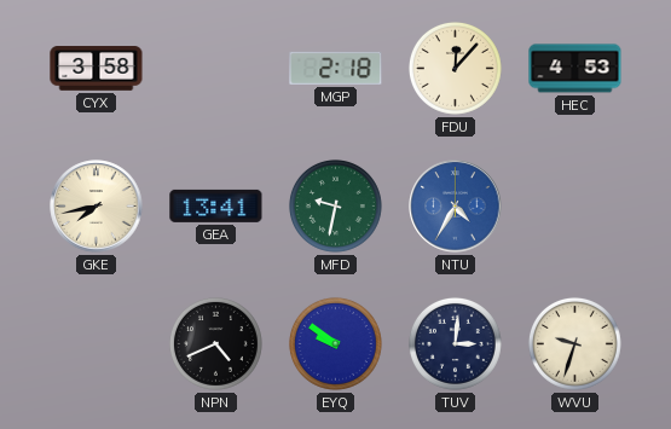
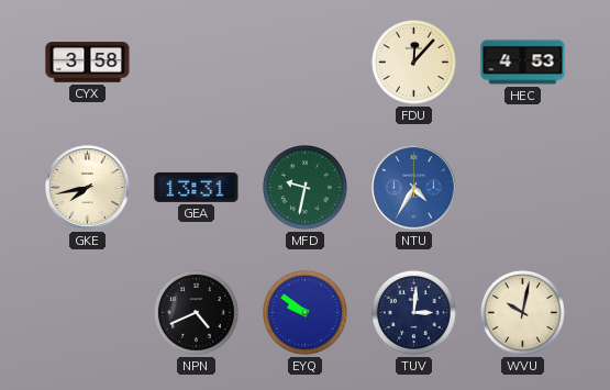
MGP: 2:18 -> none
GEA: 13:41 -> 13:31
WVU: 9:33 -> 10:02
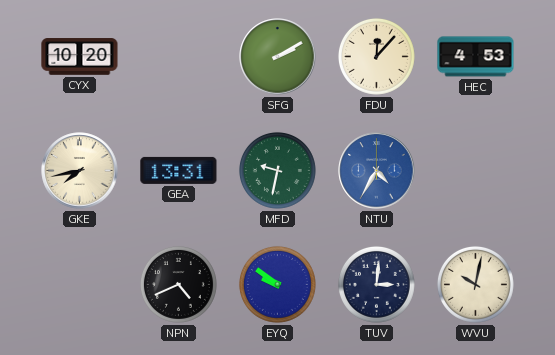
CYX: 3:58 -> 10:20
SFG: none -> 2:10
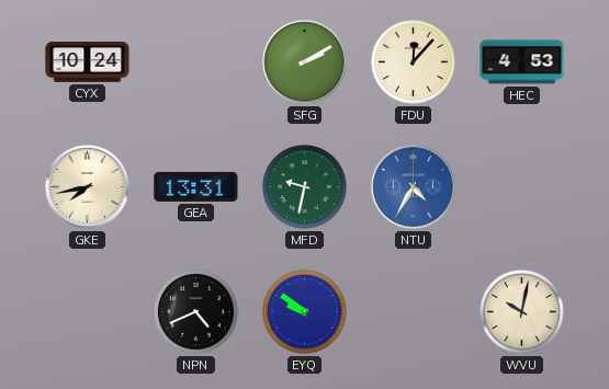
CYX: 10:20 -> 10:24
TUV: 3:01 -> none
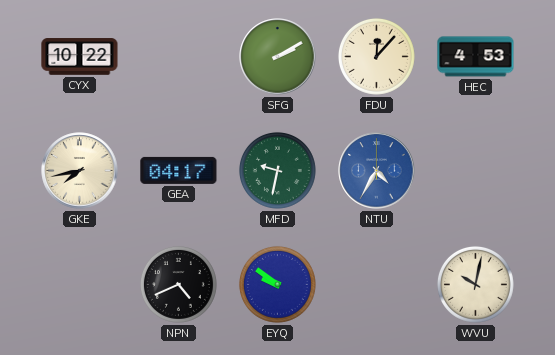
CYX: 10:24 -> 10:22
GEA: 13:31 -> 04:17
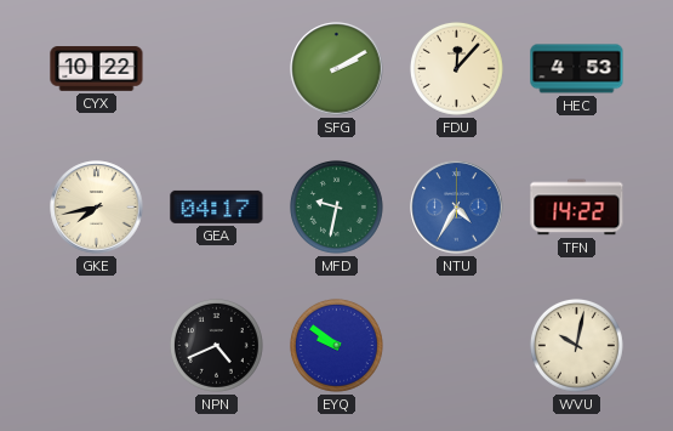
TFN: none -> 14:22
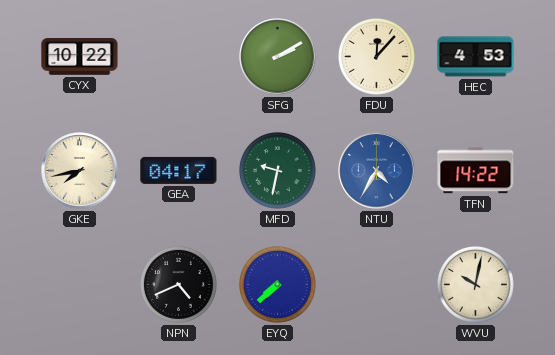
EYQ: 9:51 -> 7:38
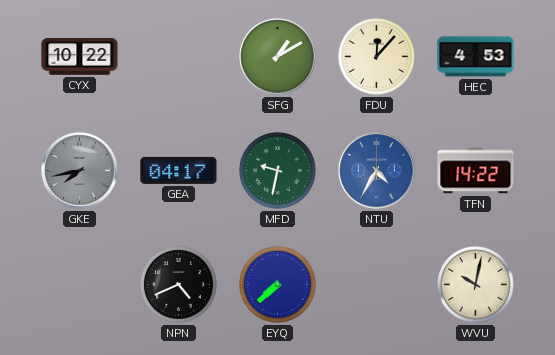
SFG: 2:10 -> 1:10
GKE dial: cream -> grey
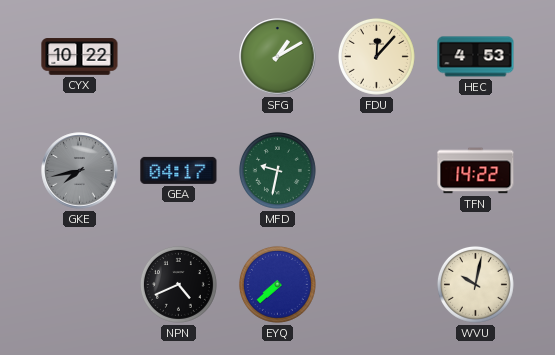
NTU: 4:35 -> none
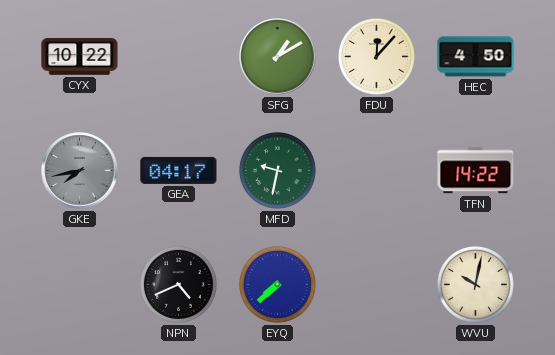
HEC: 4:53 -> 4:50
